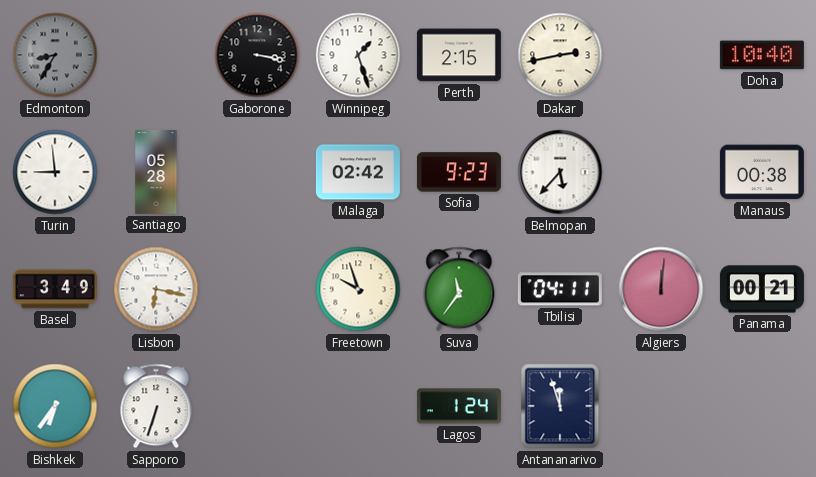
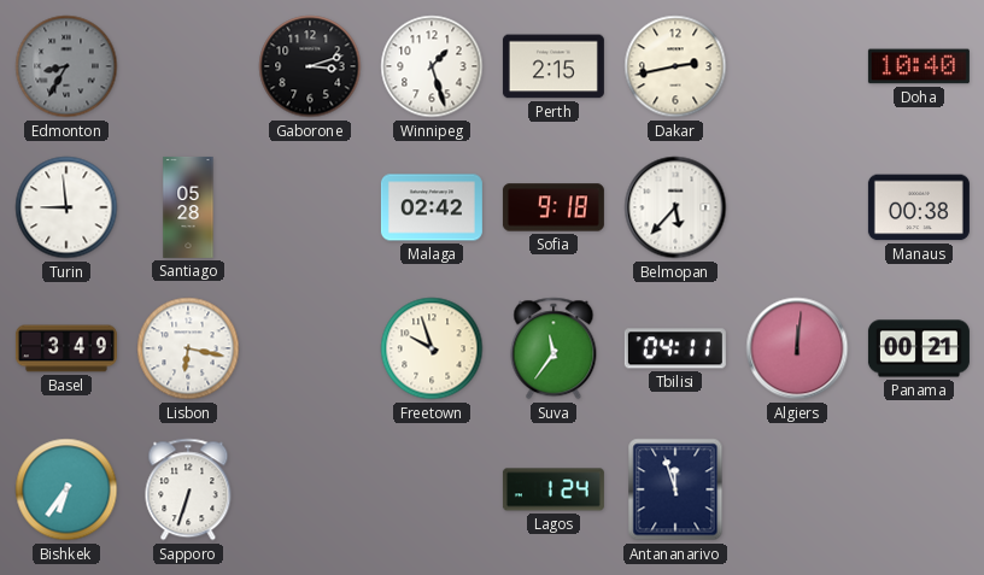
Gaborone: 3:17 -> 3:12
Sofia: 9:23 -> 9:18
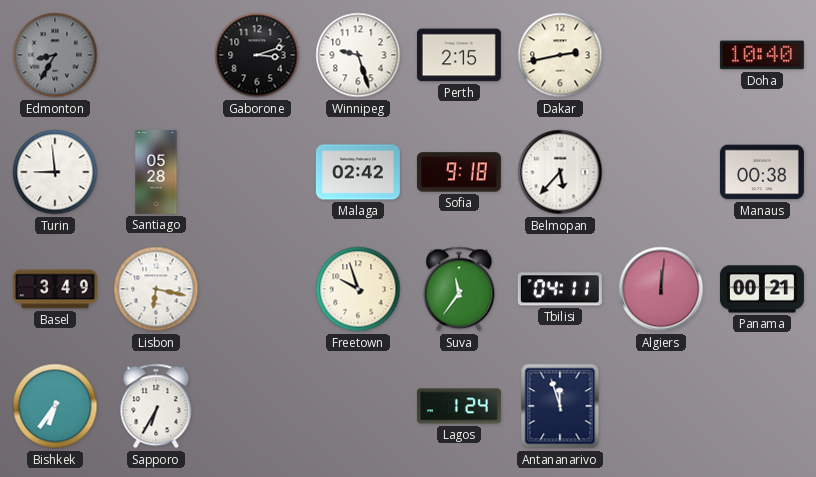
Winnipeg: 1:27 -> 9:27
Sapporo: 6:33 -> 6:35
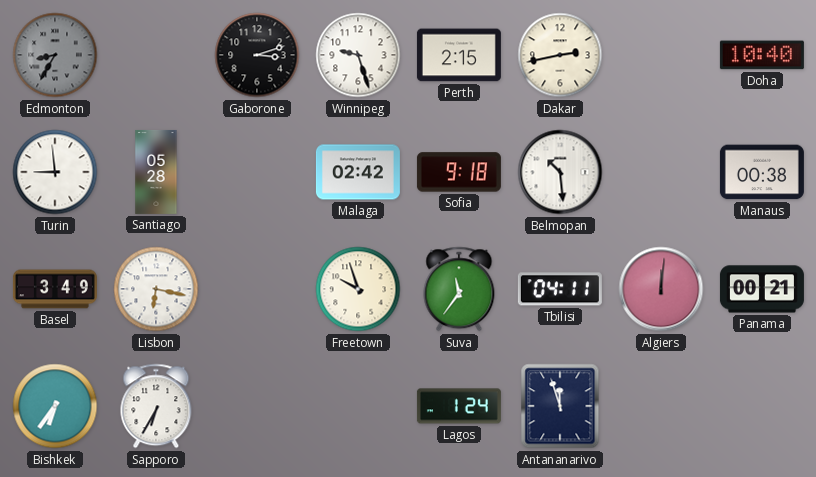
Belmopan: 5:37 -> 10:29
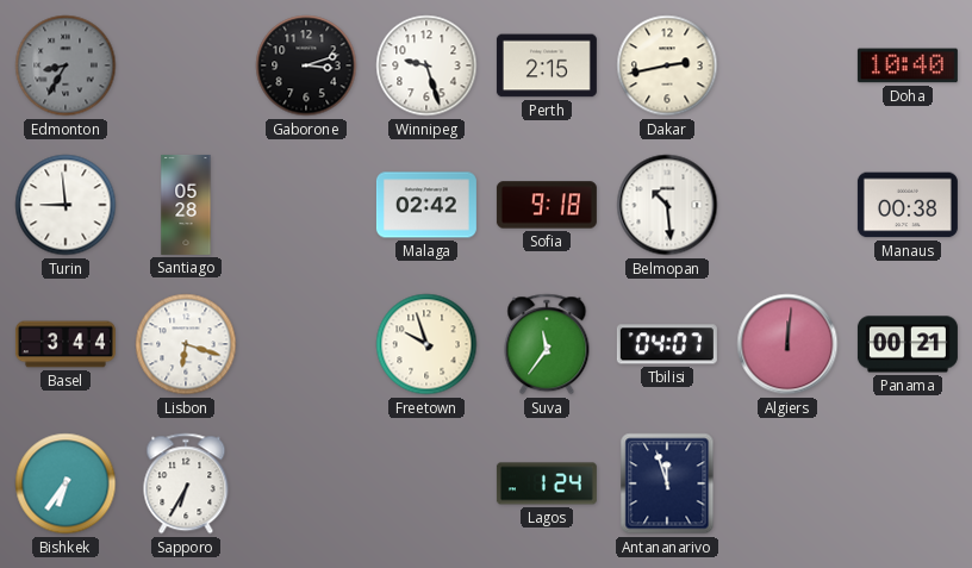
Basel: 3:49 -> 3:44
Lisbon: 6:17 -> 6:18
Tbilisi: 04:11 -> 04:07
